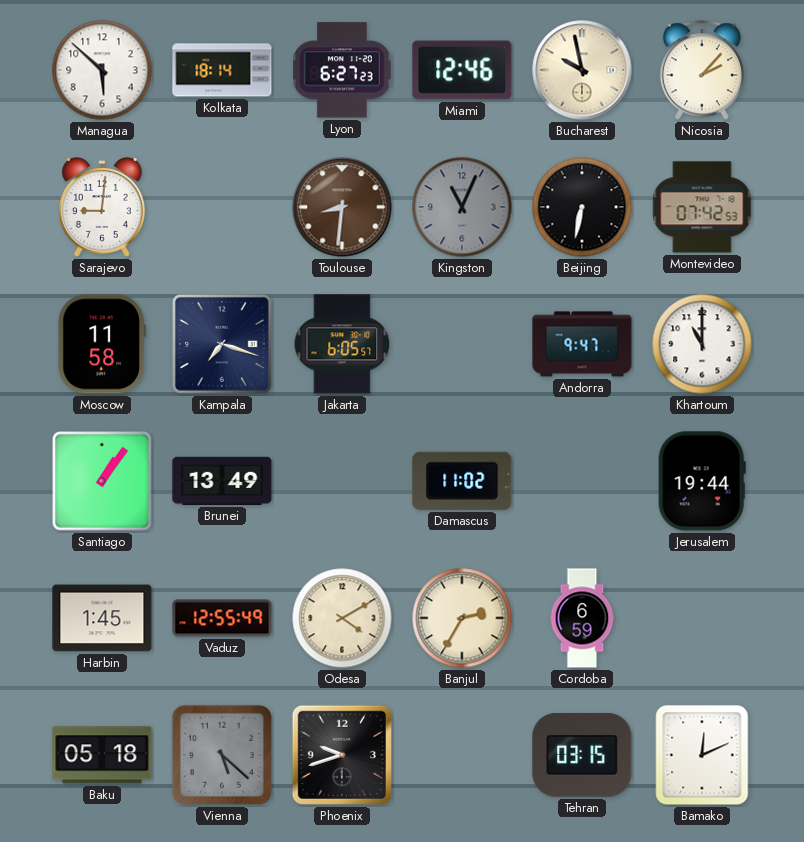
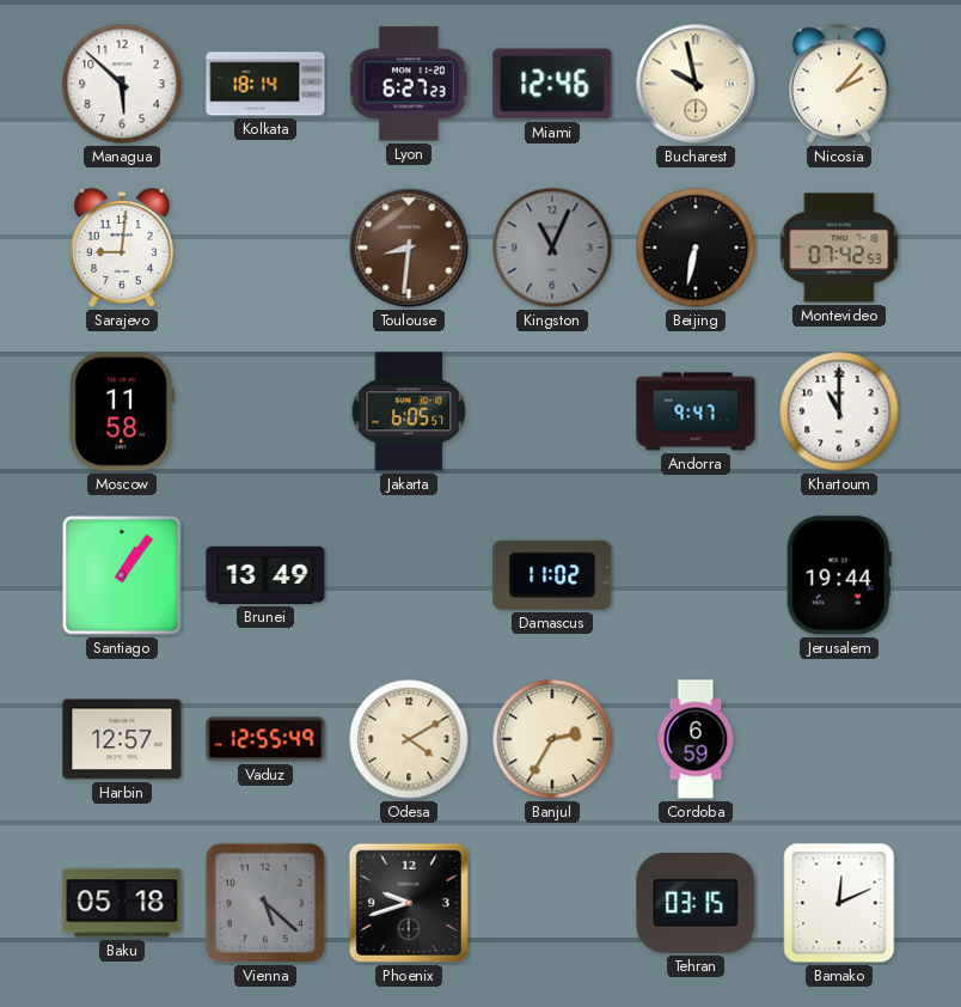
Kampala: 7:18 -> none
Harbin: 1:45 -> 12:57
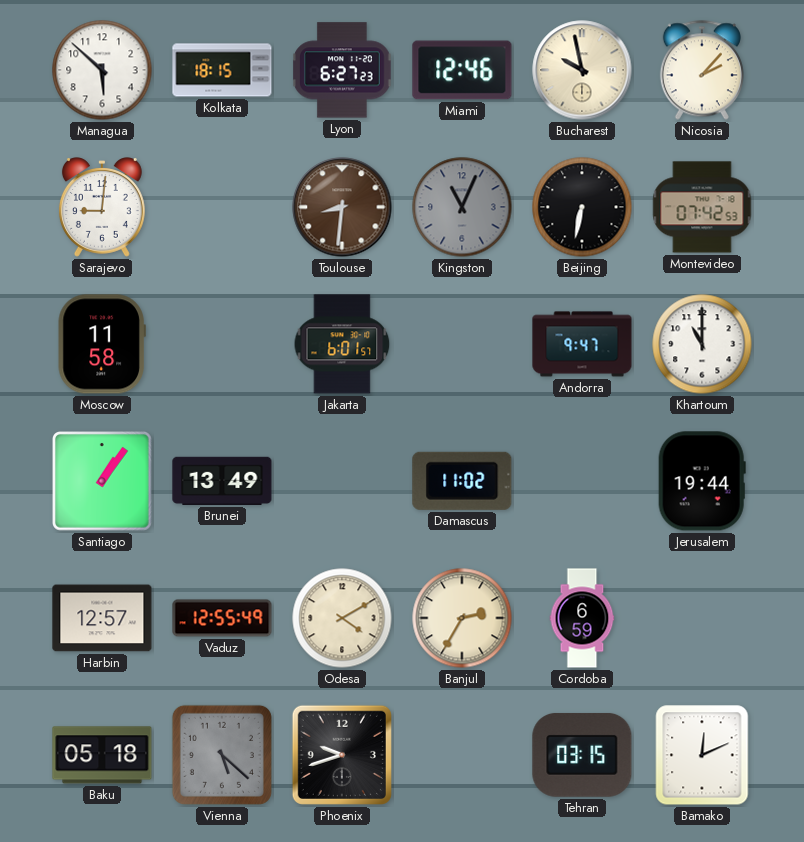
Kolkata: 18:14 -> 18:15
Jakarta: 6:05 -> 6:01
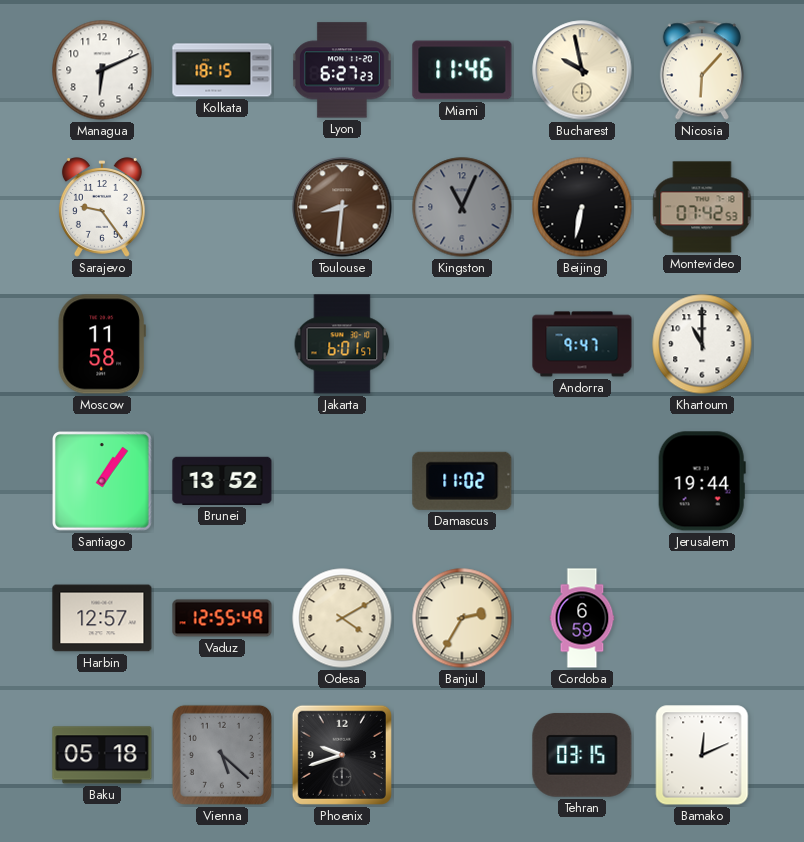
Managua: 5:52 -> 6:11
Miami: 12:46 -> 11:46
Nicosia: 2:07 -> 6:07
Sarajevo: 9:01 -> 9:24
Brunei: 13:49 -> 13:52
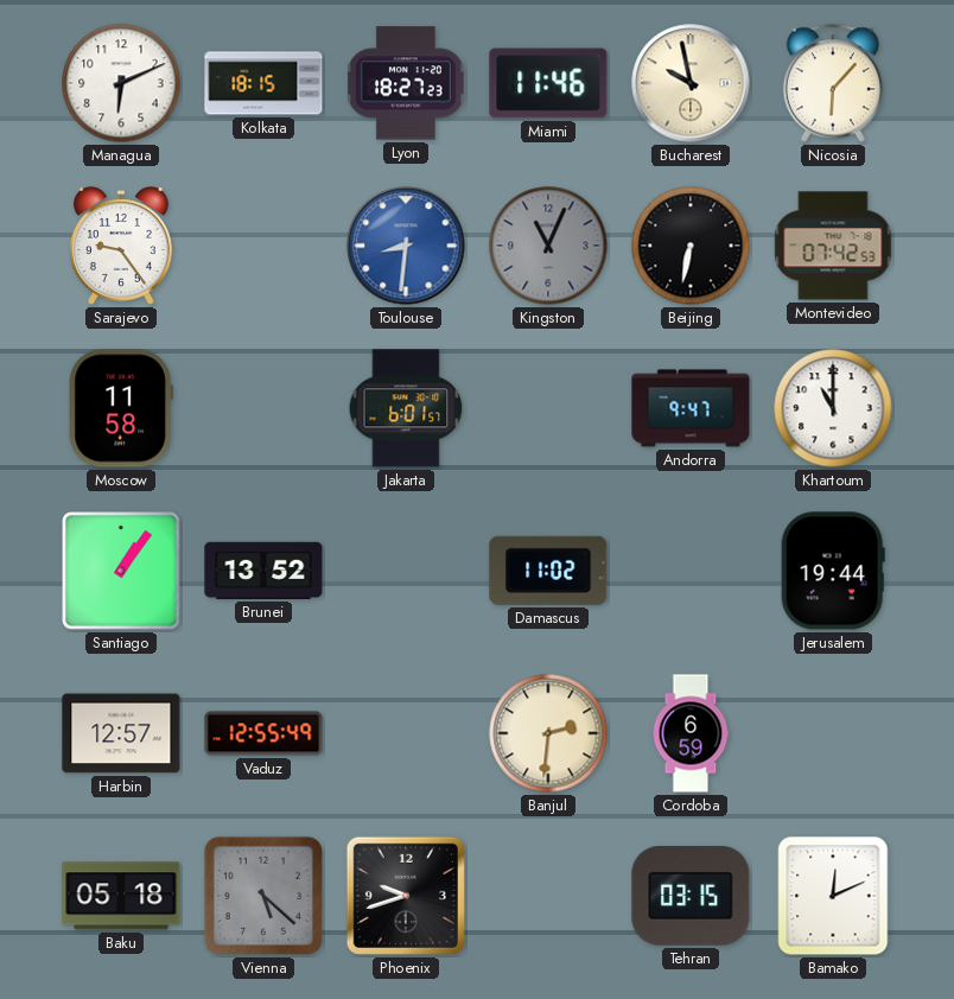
Lyon: 6:27 -> 18:27
Toulouse dial: brown -> blue
Odesa: 4:10 -> none
Banjul: 2:35 -> 2:31
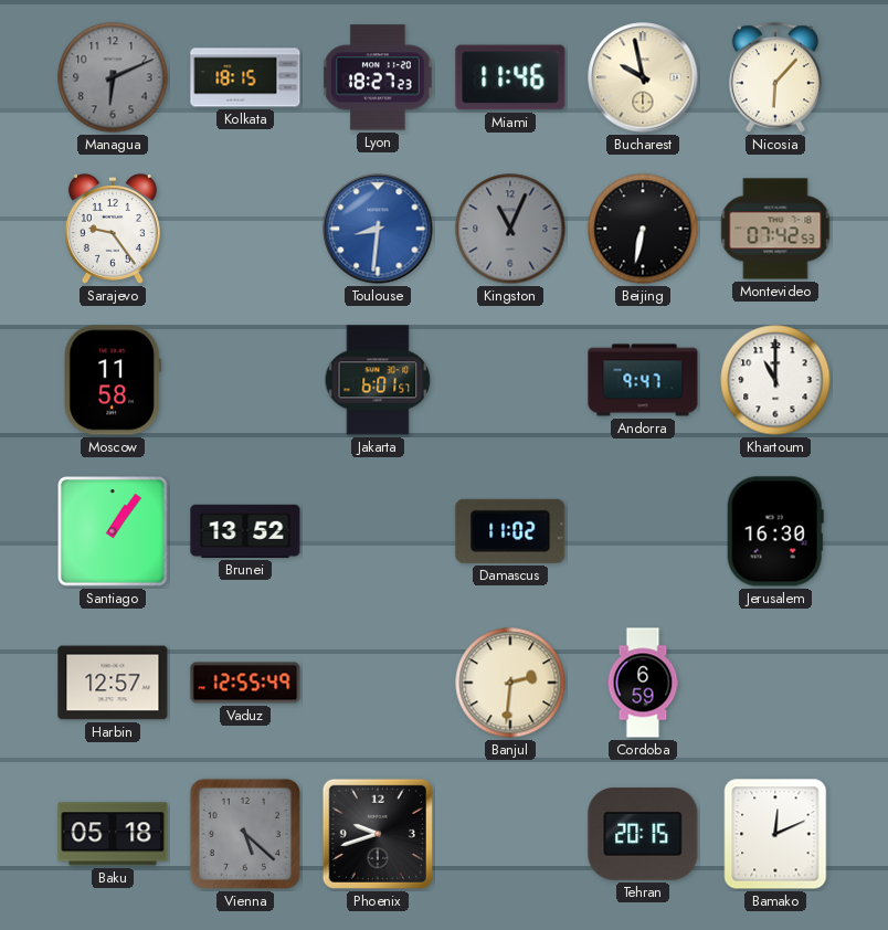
Managua dial: white -> grey
Jerusalem: 19:44 -> 16:30
Tehran: 03:15 -> 20:15
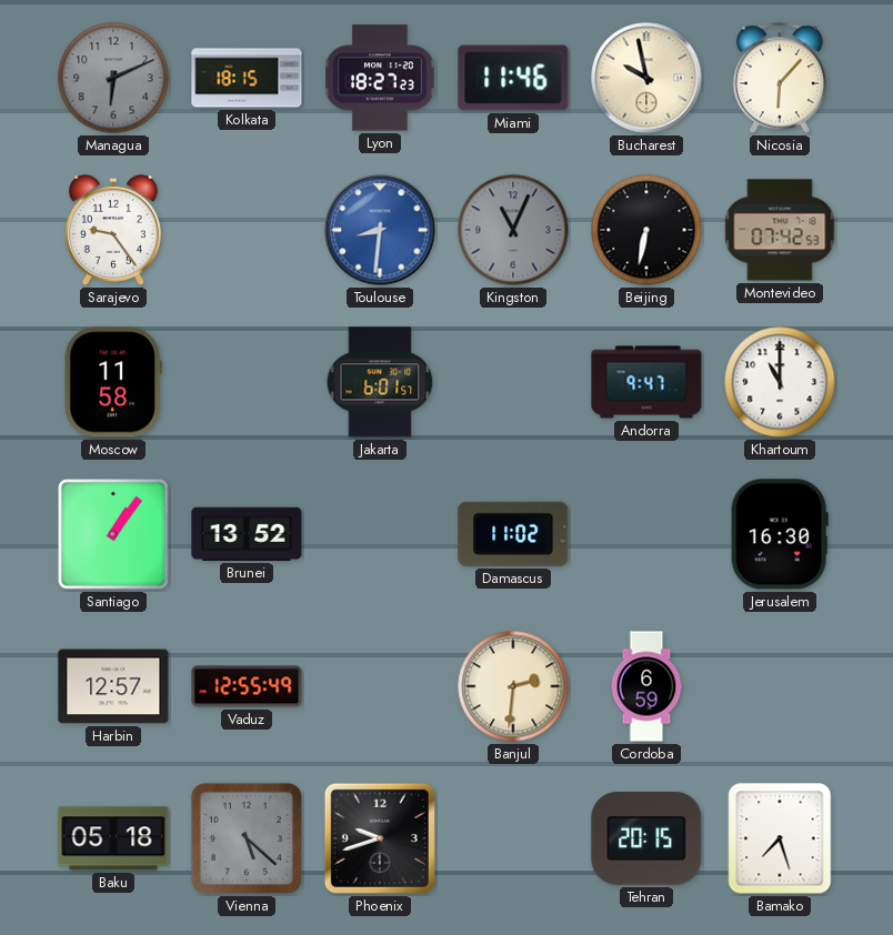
Bamako: 12:11 -> 7:27
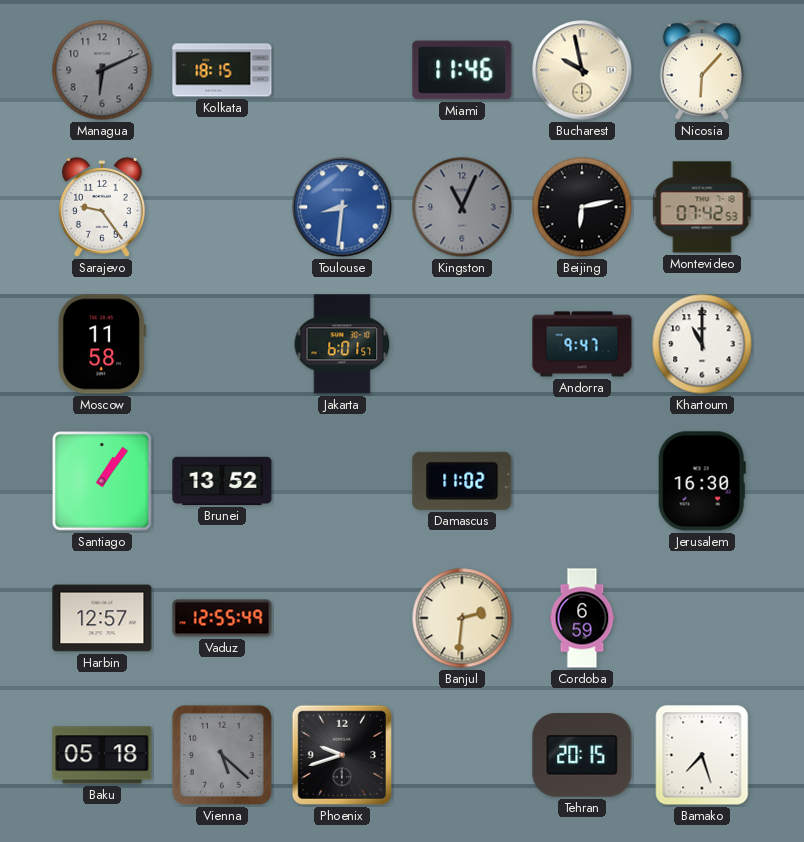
Lyon: 18:27 -> none
Beijing: 6:32 -> 6:13
